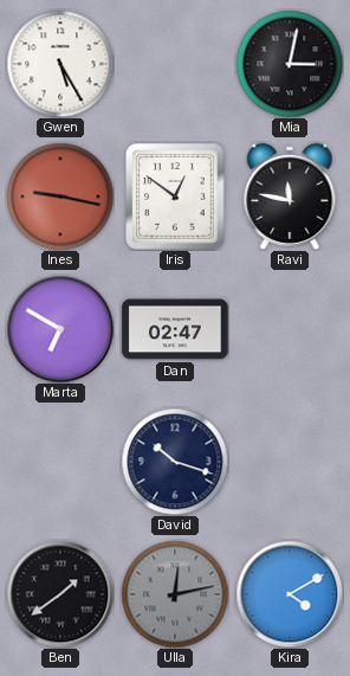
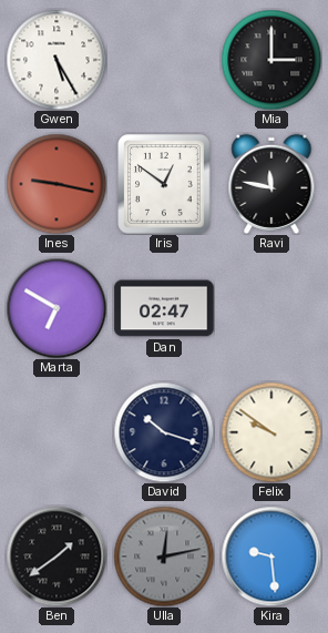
Mia: 3:02 -> 3:00
Felix: none -> 9:51
Kira: 4:10 -> 9:29
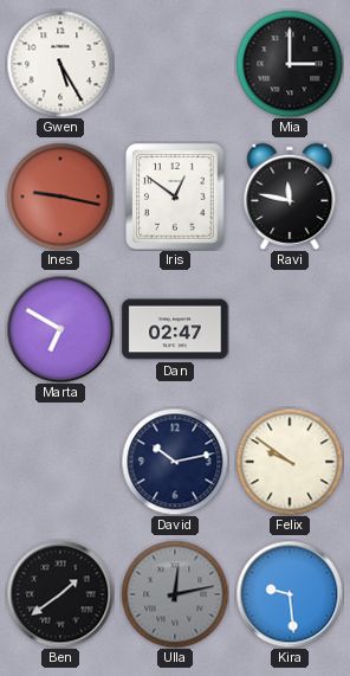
David: 10:18 -> 10:13
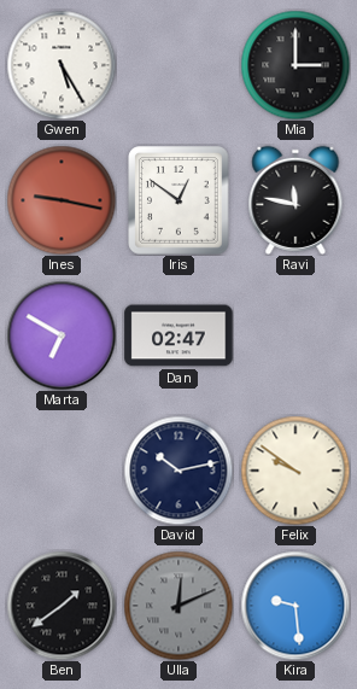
Ulla: 12:13 -> 12:11
